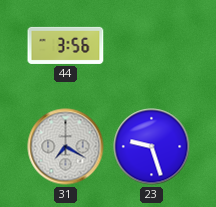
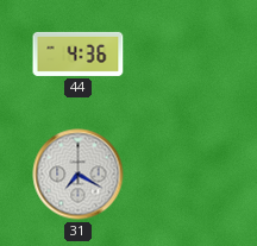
44: 3:56 -> 4:36
23: 9:27 -> none
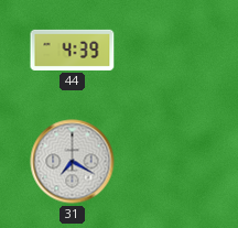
44: 4:36 -> 4:39
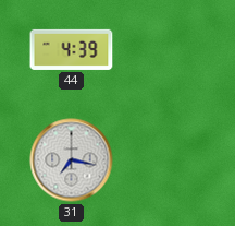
31: 7:20 -> 7:17
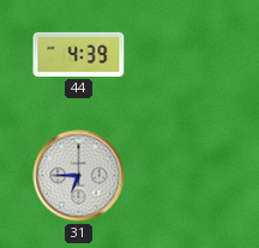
31: 7:17 -> 6:45
